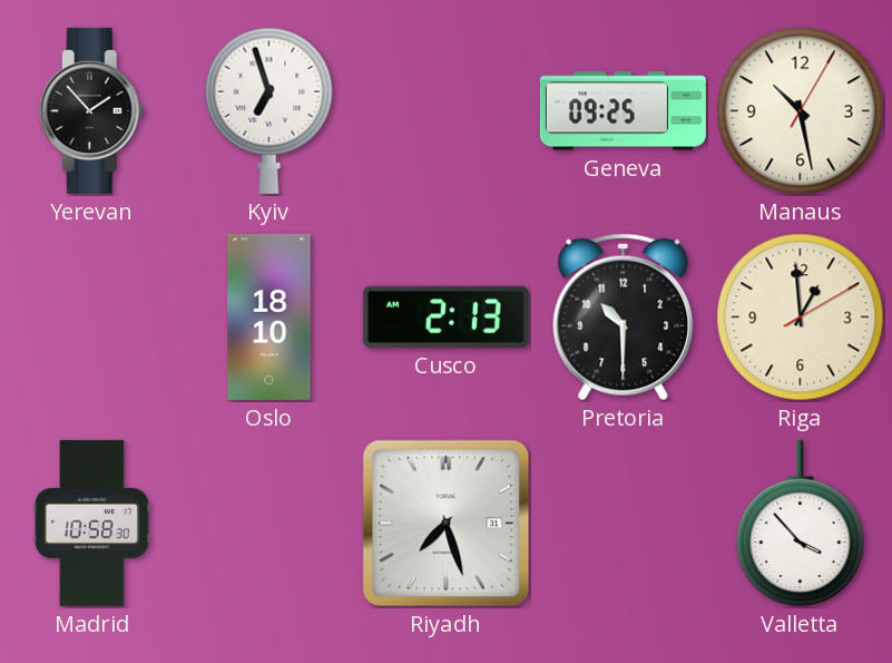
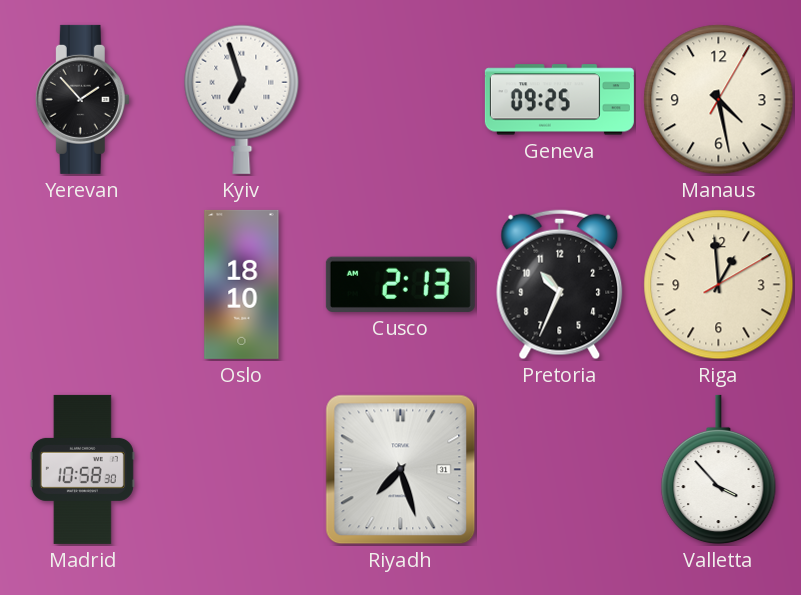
Manaus: 10:28 -> 4:28
Pretoria: 10:30 -> 10:34
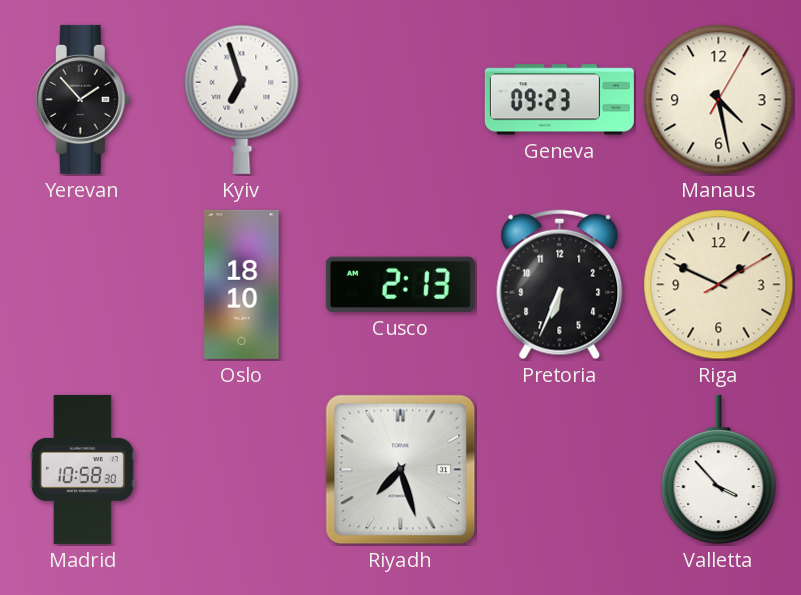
Geneva: 09:25 -> 09:23
Pretoria: 10:34 -> 6:34
Riga: 12:59 -> 1:49
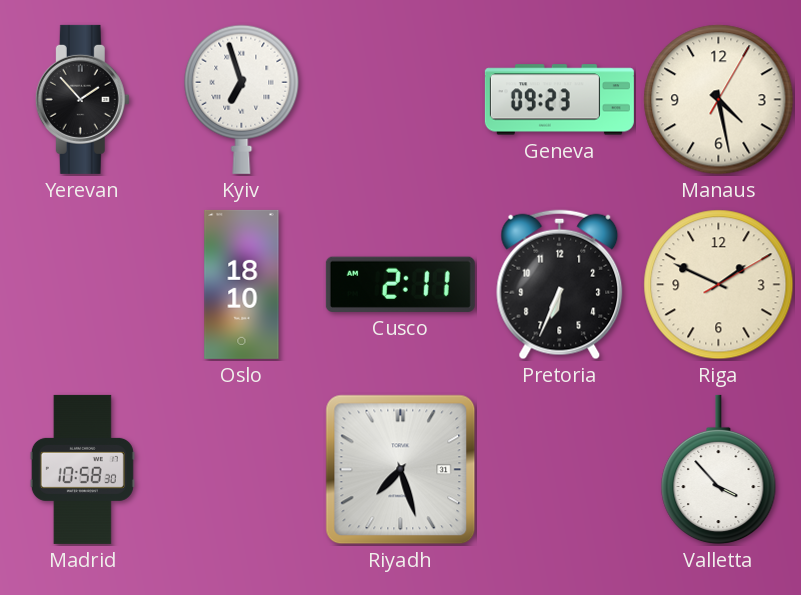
Cusco: 2:13 -> 2:11
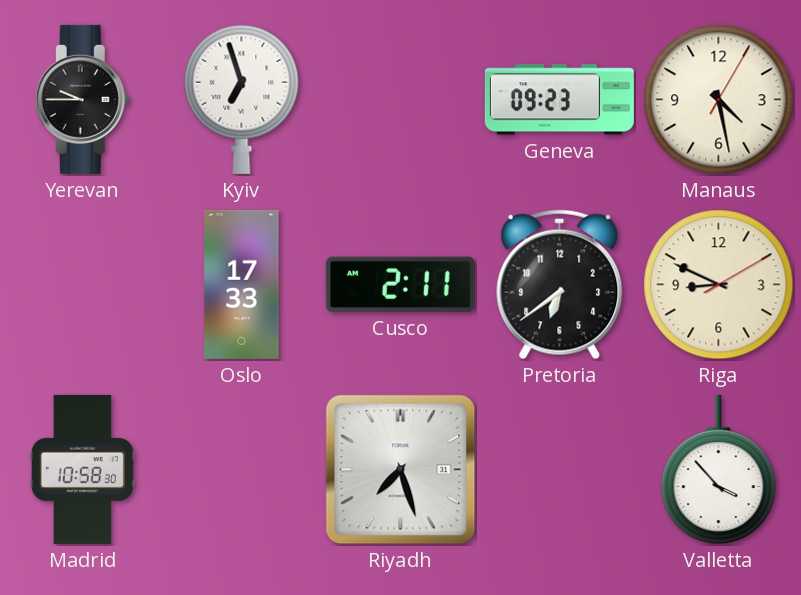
Yerevan: 1:53 -> 9:45
Oslo: 18:10 -> 17:33
Pretoria: 6:34 -> 6:39
Riga: 1:49 -> 8:49
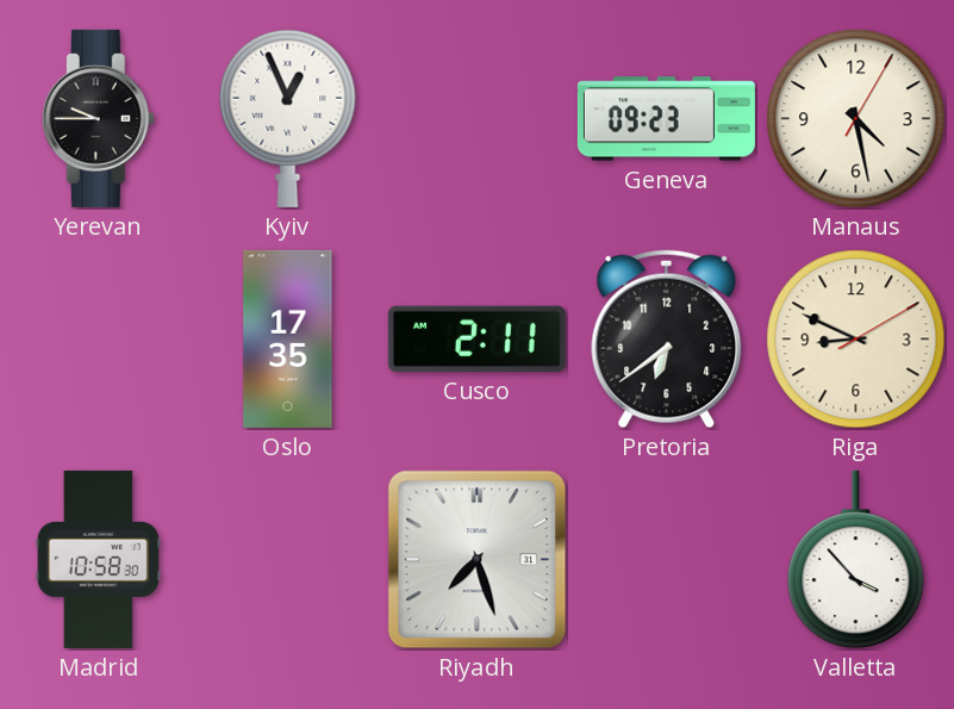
Kyiv: 6:57 -> 12:56
Oslo: 17:33 -> 17:35
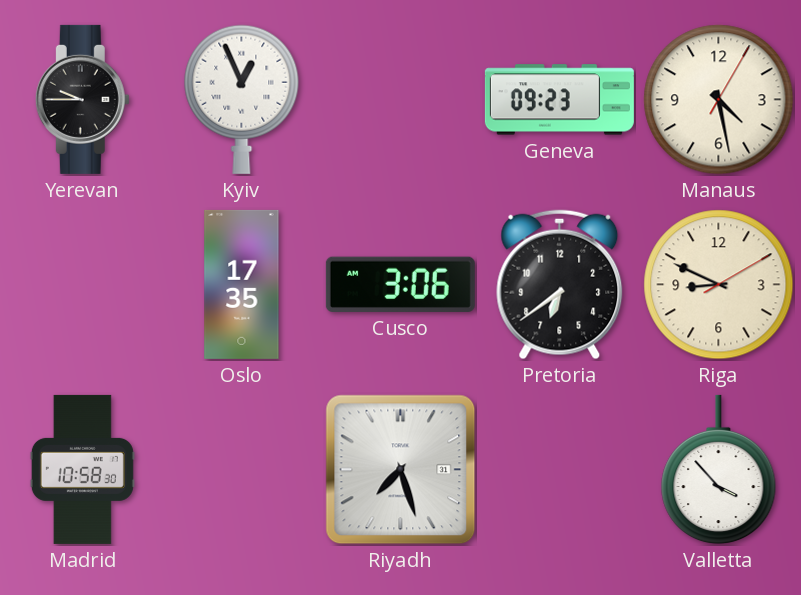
Cusco: 2:11 -> 3:06
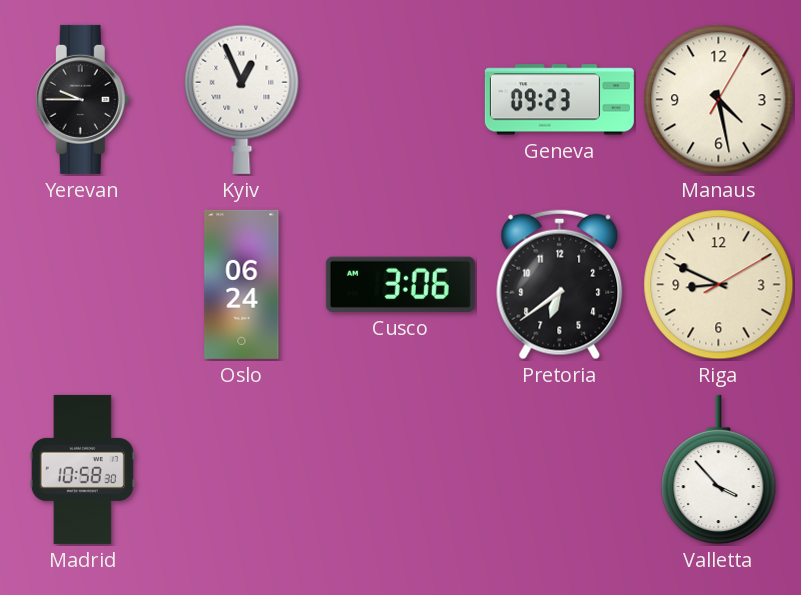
Oslo: 17:35 -> 06:24
Riyadh: 7:27 -> none
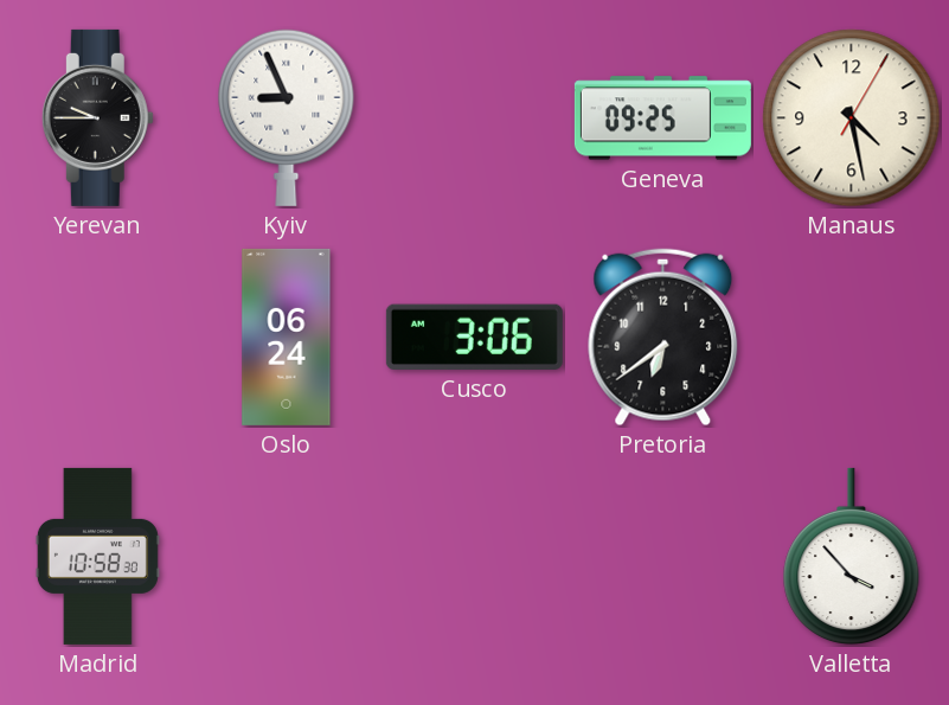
Kyiv: 12:56 -> 8:56
Geneva: 09:23 -> 09:25
Riga: 8:49 -> none
